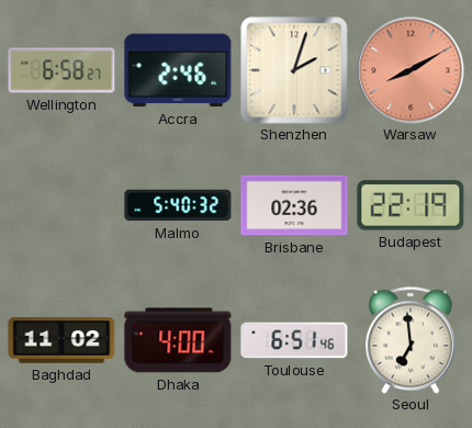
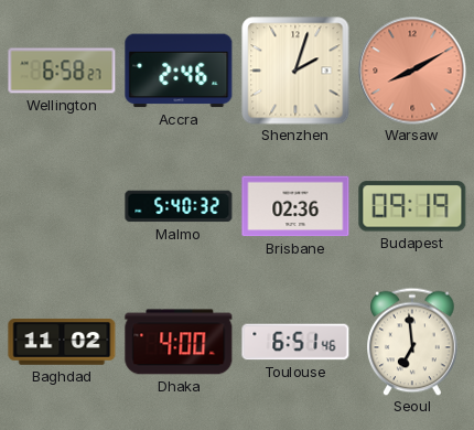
Budapest: 22:19 -> 09:19
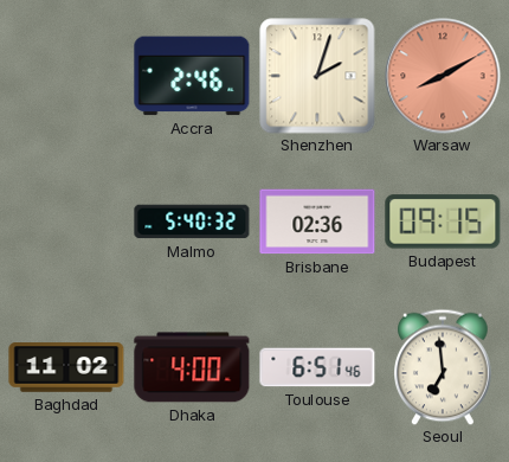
Wellington: 6:58 -> none
Budapest: 09:19 -> 09:15
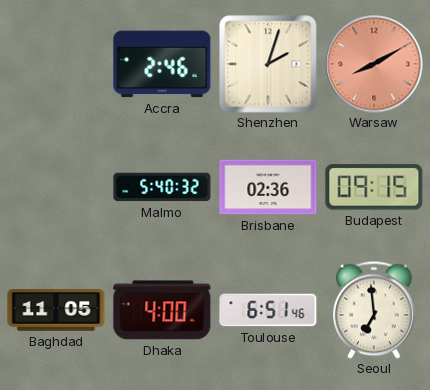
Baghdad: 11:02 -> 11:05
